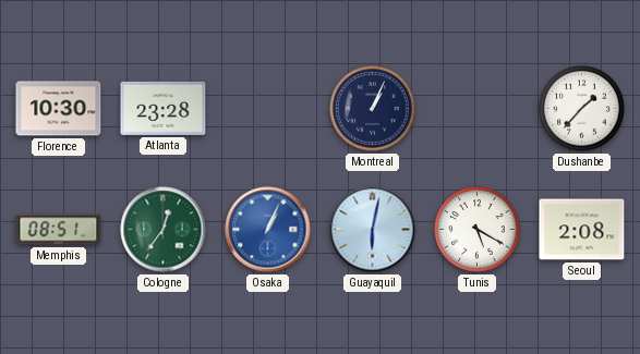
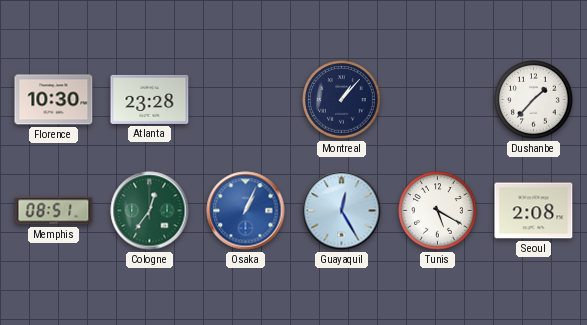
Montreal: 1:04 -> 1:07
Guayaquil: 6:02 -> 12:25
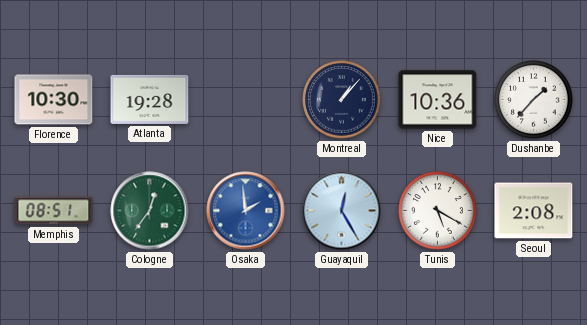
Atlanta: 23:28 -> 19:28
Nice: none -> 10:36
Osaka: 1:04 -> 1:59
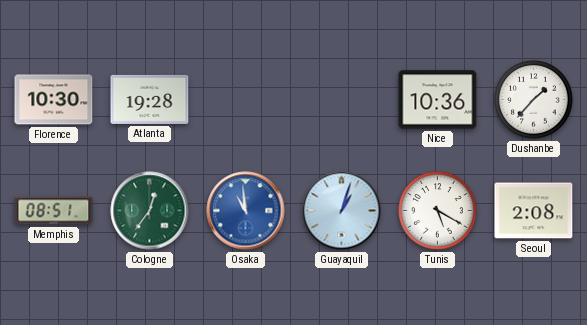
Montreal: 1:07 -> none
Osaka: 1:59 -> 10:59
Guayaquil: 12:25 -> 1:03
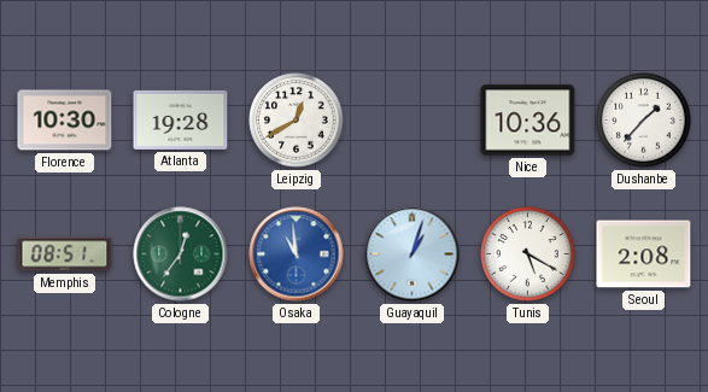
Leipzig: none -> 12:40
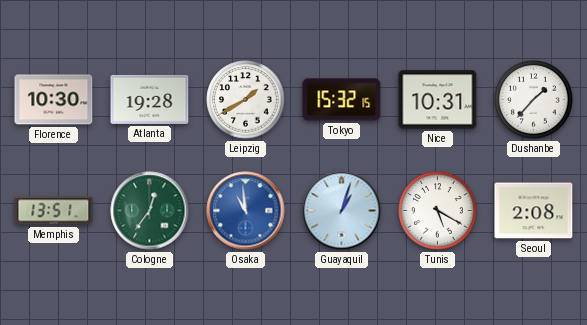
Leipzig: 12:40 -> 1:40
Tokyo: none -> 15:32
Nice: 10:36 -> 10:31
Memphis: 08:51 -> 13:51
